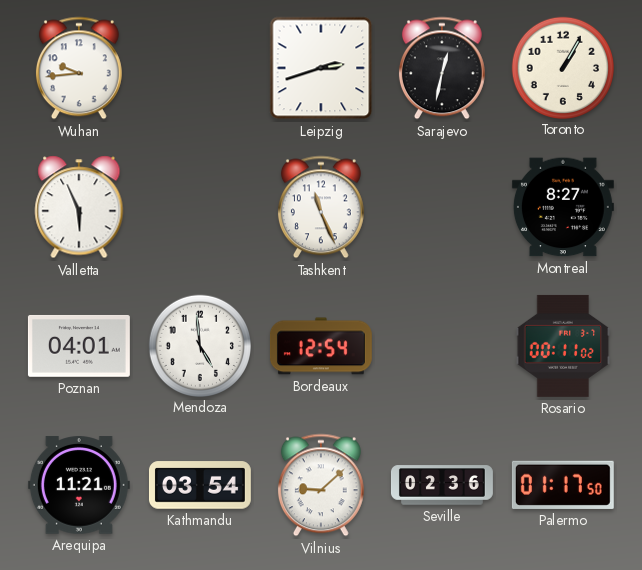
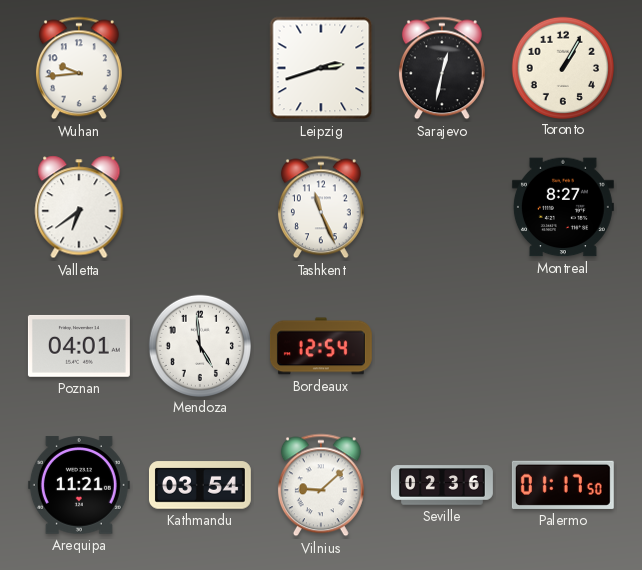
Valletta: 5:56 -> 6:39
Rosario: 00:11 -> none
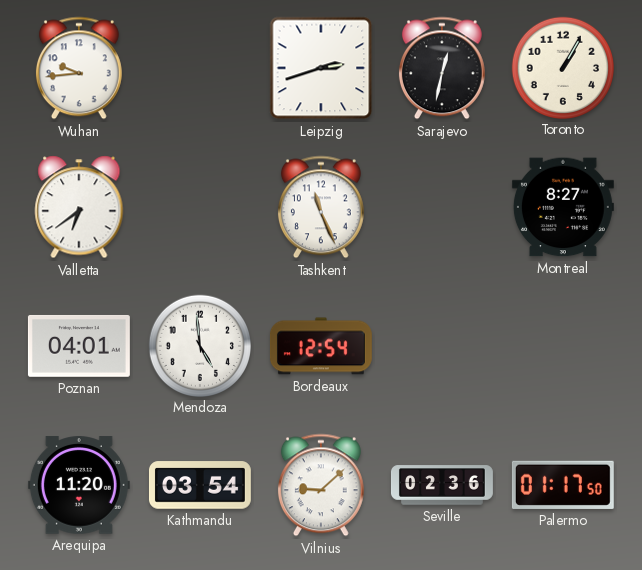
Arequipa: 11:21 -> 11:20
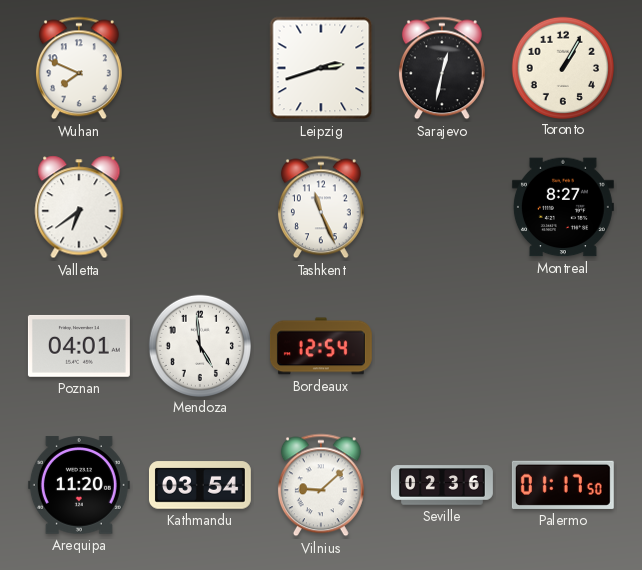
Wuhan: 9:44 -> 7:49
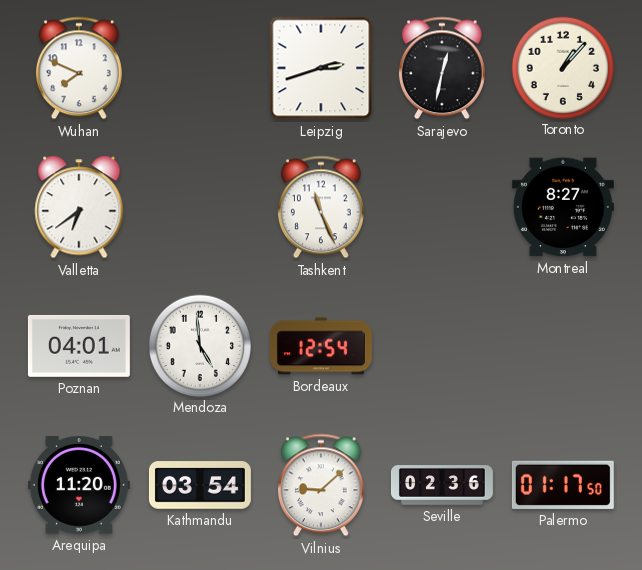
Toronto: 1:05 -> 1:07
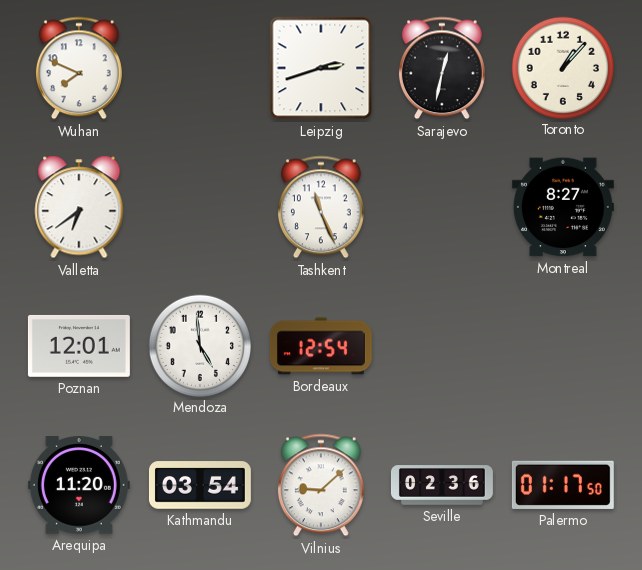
Poznan: 04:01 -> 12:01
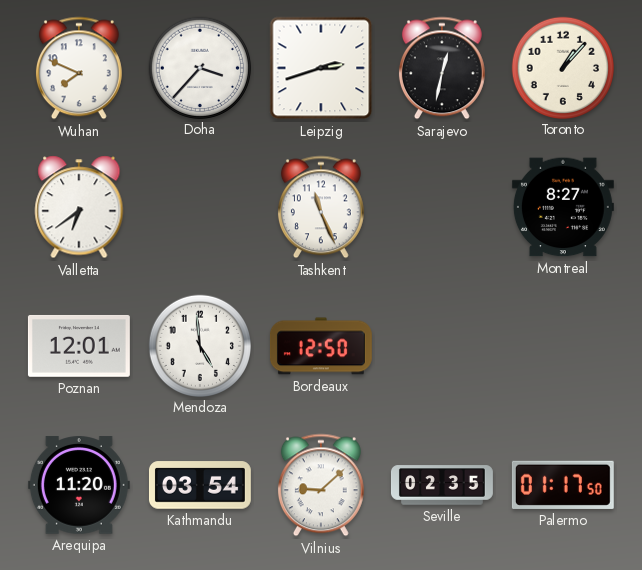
Doha: none -> 3:37
Bordeaux: 12:54 -> 12:50
Seville: 02:36 -> 02:35
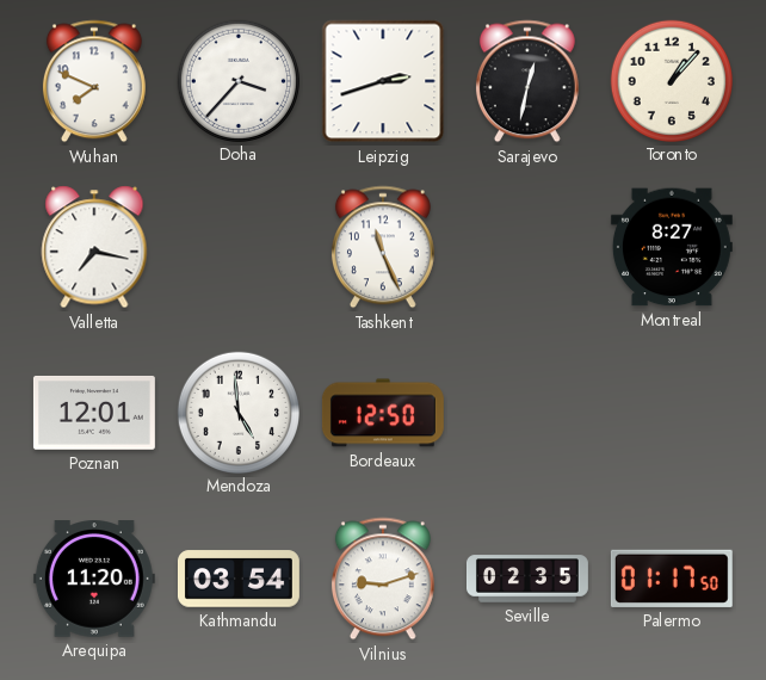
Valletta: 6:39 -> 7:17
Vilnius: 9:08 -> 9:12
